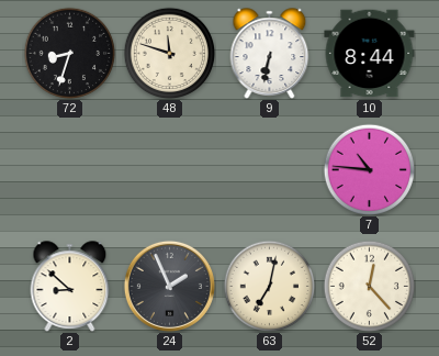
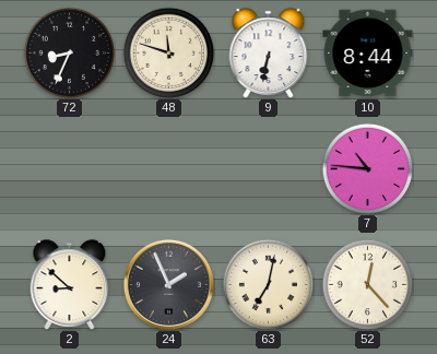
72: 8:33 -> 8:34
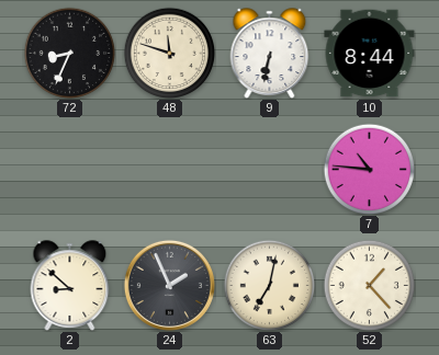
52: 12:23 -> 1:23
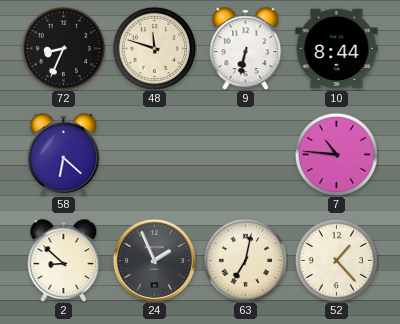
58: none -> 6:22
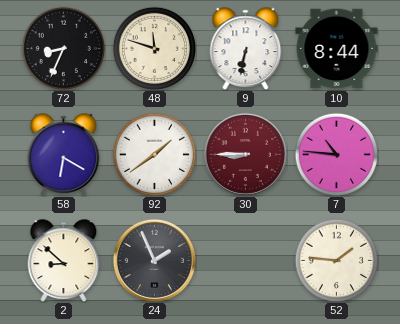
58: 6:22 -> 6:20
92: none -> 1:39
30: none -> 8:45
63: 7:02 -> none
52: 1:23 -> 1:46
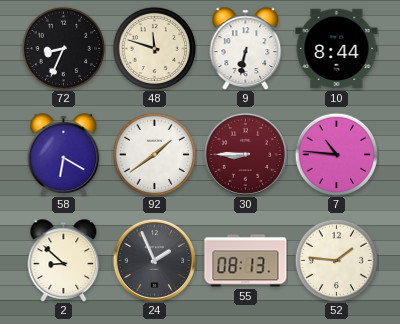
55: none -> 08:13
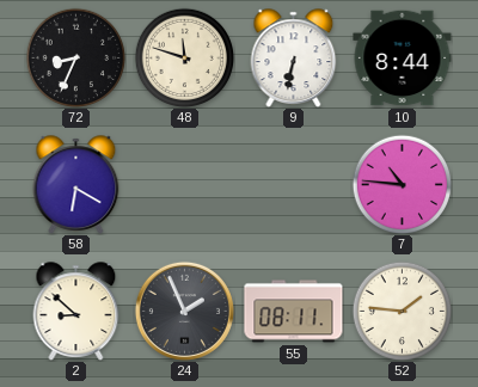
92: 1:39 -> none
30: 8:45 -> none
55: 08:13 -> 08:11
